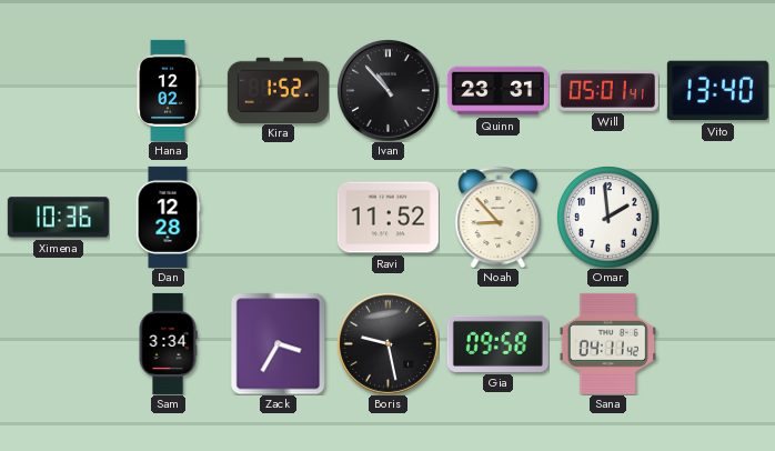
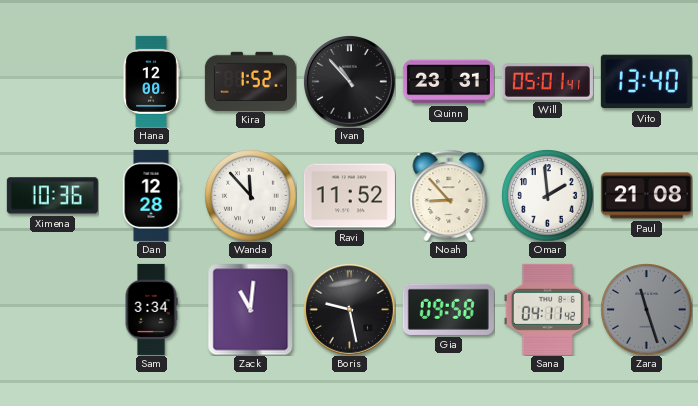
Hana: 12:02 -> 12:00
Wanda: none -> 11:53
Paul: none -> 21:08
Zack: 3:35 -> 11:01
Zara: none -> 11:27
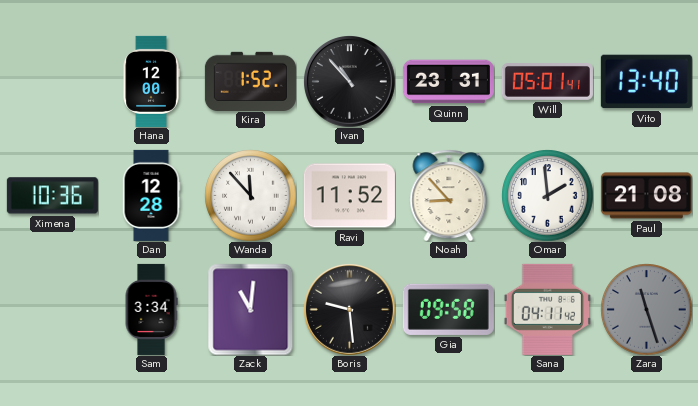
Boris: 9:28 -> 9:29
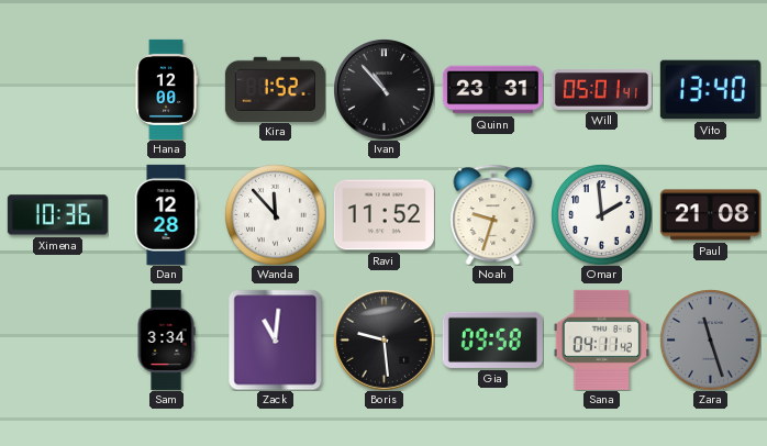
Noah: 8:53 -> 9:33
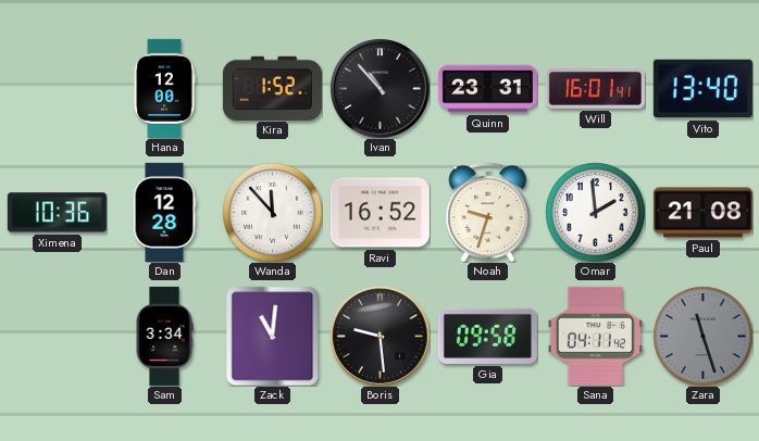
Will: 05:01 -> 16:01
Ravi: 11:52 -> 16:52
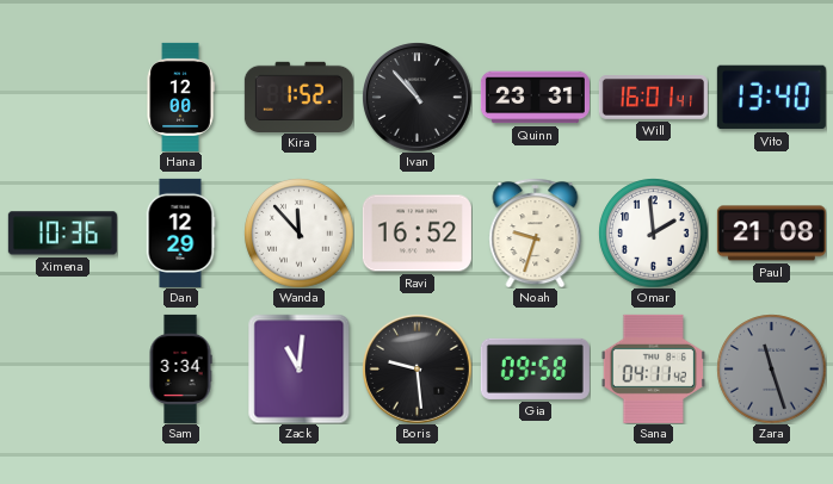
Dan: 12:28 -> 12:29
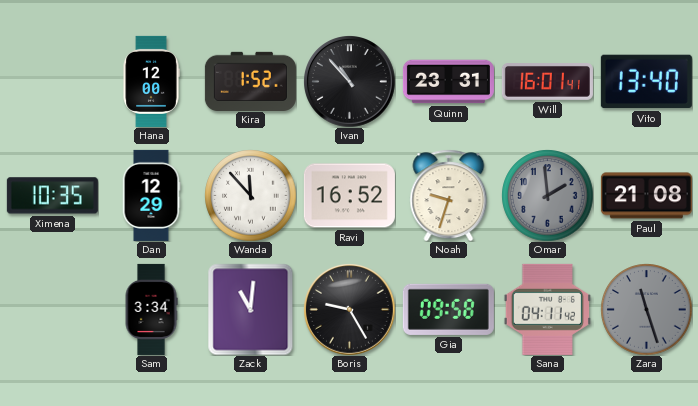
Ximena: 10:36 -> 10:35
Omar dial: white -> grey
Boris: 9:29 -> 9:25
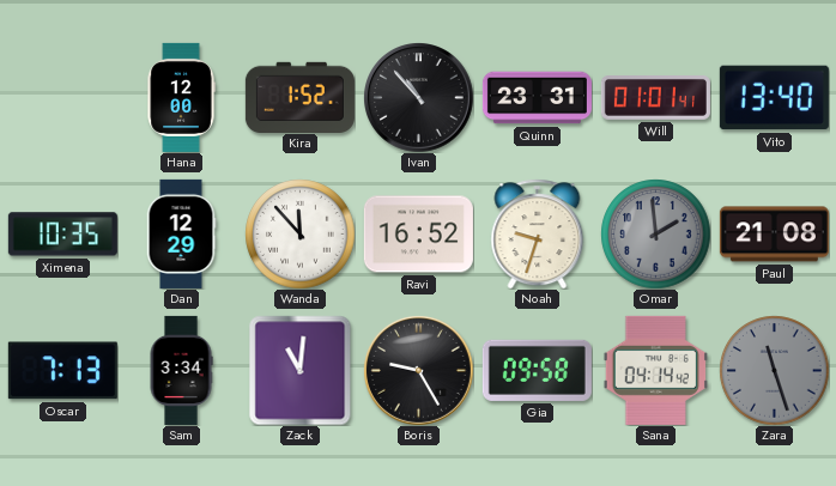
Will: 16:01 -> 01:01
Oscar: none -> 7:13
Sana: 04:11 -> 04:14
